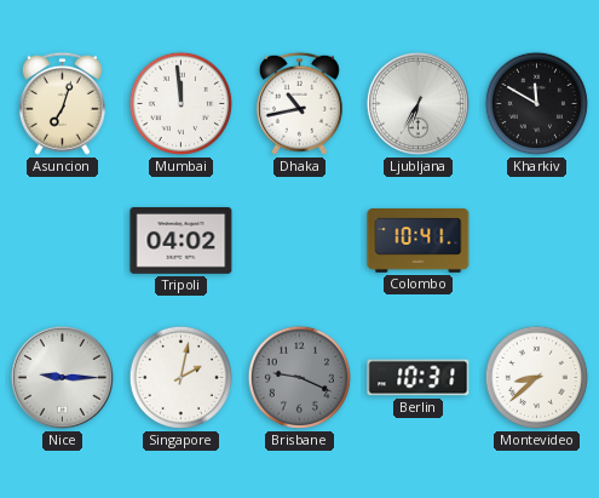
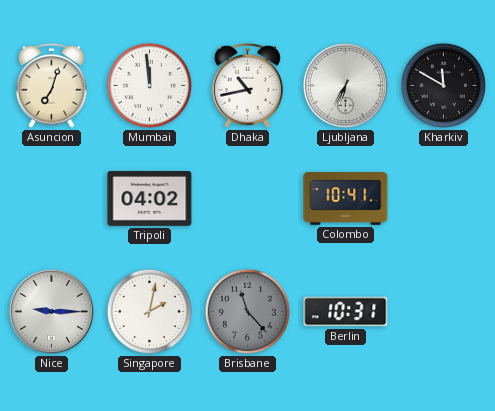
Brisbane: 9:19 -> 11:23
Montevideo: 8:38 -> none
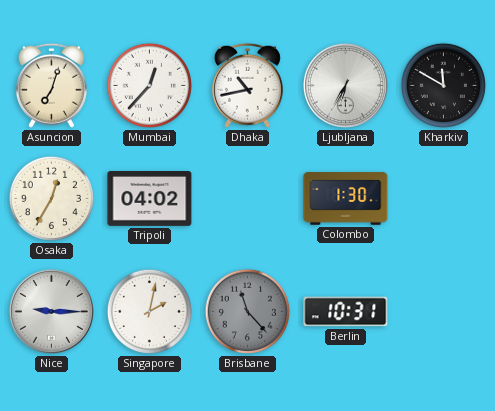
Mumbai: 11:59 -> 12:37
Osaka: none -> 12:35
Colombo: 10:41 -> 1:30
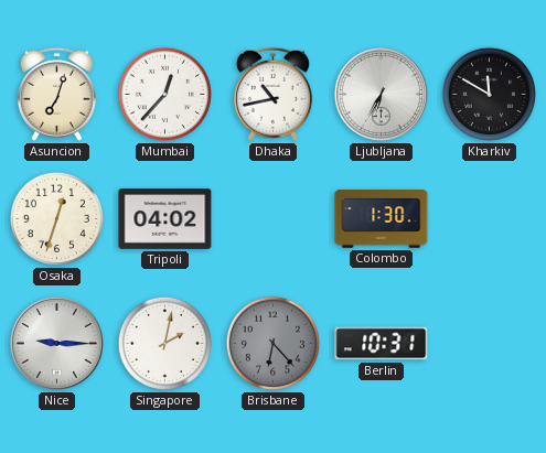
Osaka: 12:35 -> 12:33
Brisbane: 11:23 -> 6:23
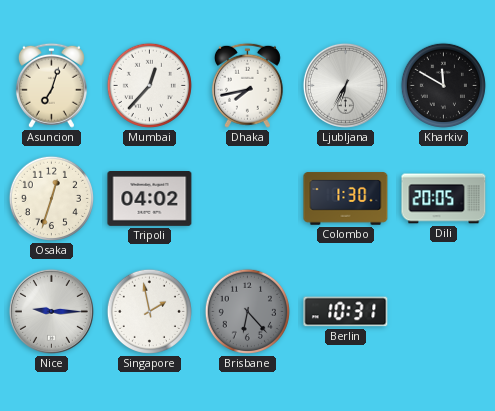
Dhaka: 10:43 -> 7:43
Dili: none -> 20:05
Singapore: 2:02 -> 1:58
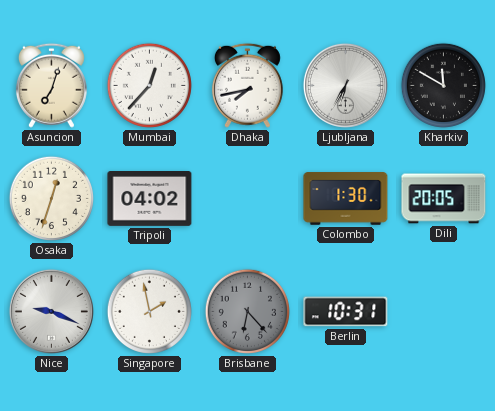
Nice: 9:15 -> 9:19
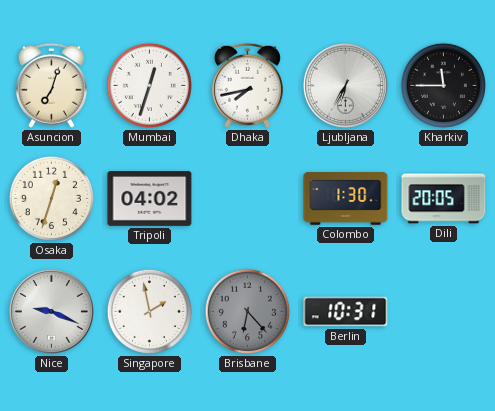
Mumbai: 12:37 -> 12:33
Kharkiv: 11:50 -> 11:45
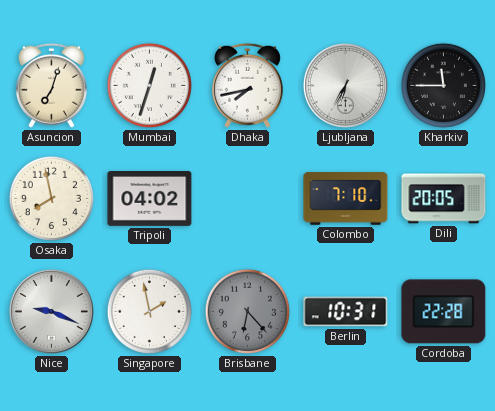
Osaka: 12:33 -> 7:58
Colombo: 1:30 -> 7:10
Cordoba: none -> 22:28
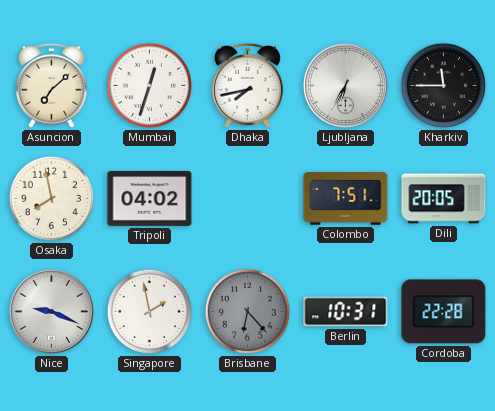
Asuncion: 7:03 -> 7:08
Colombo: 7:10 -> 7:51
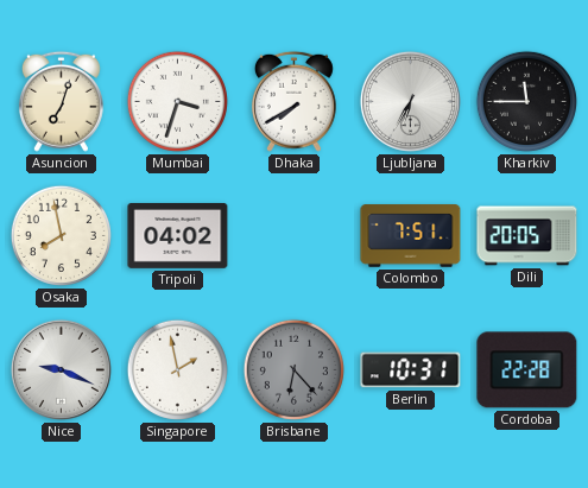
Asuncion: 7:08 -> 7:03
Mumbai: 12:33 -> 3:33
Dhaka: 7:43 -> 7:40
